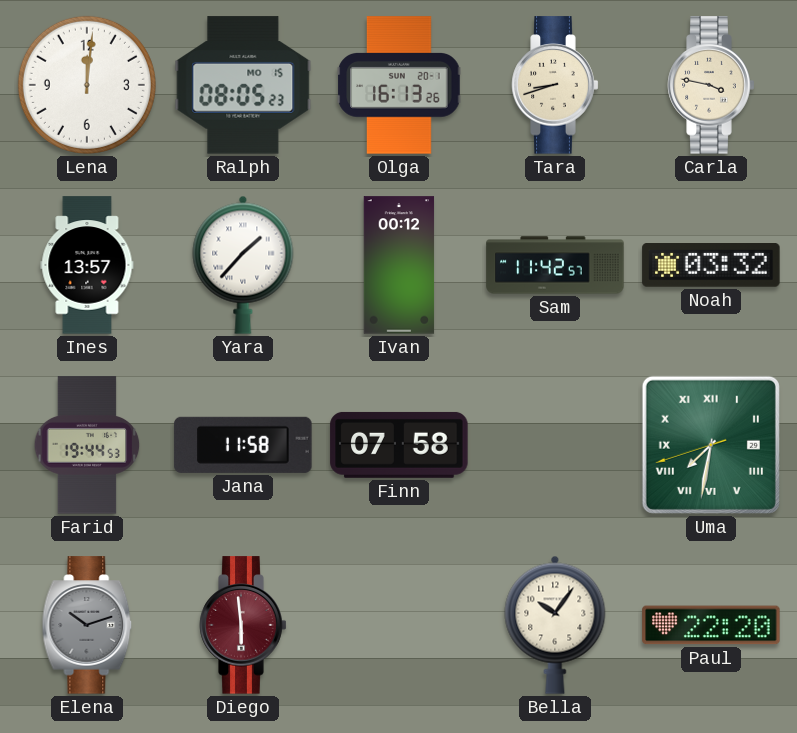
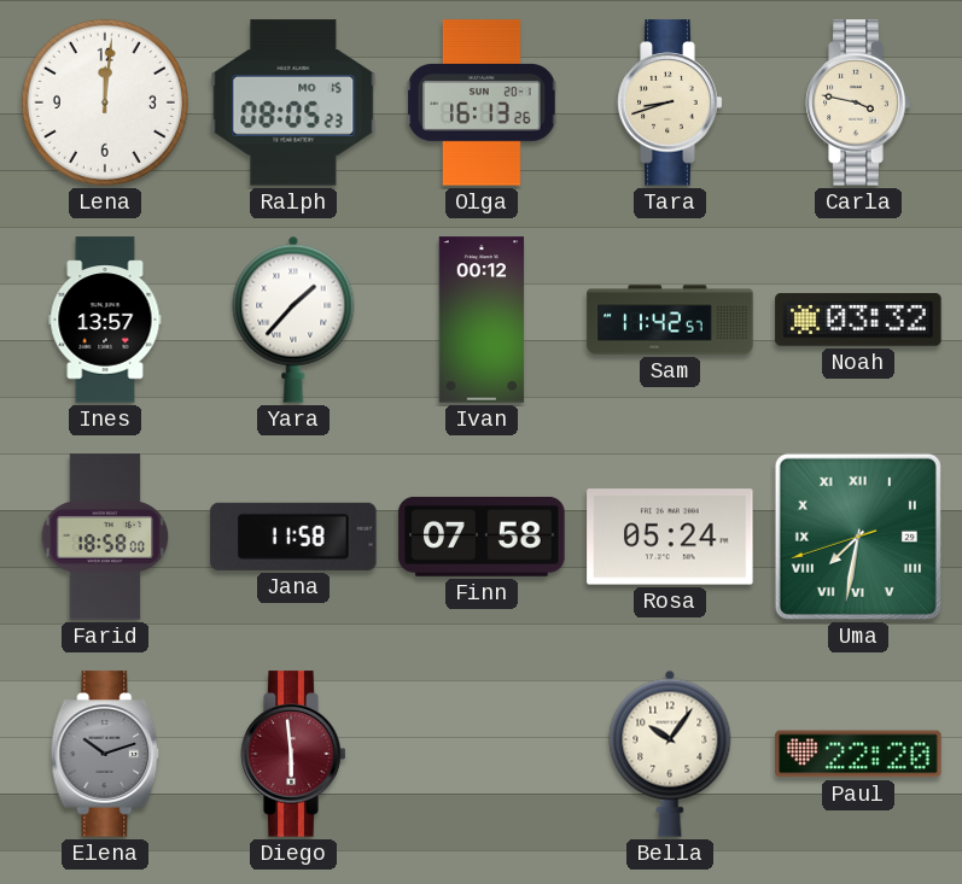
Farid: 19:44 -> 18:58
Rosa: none -> 05:24
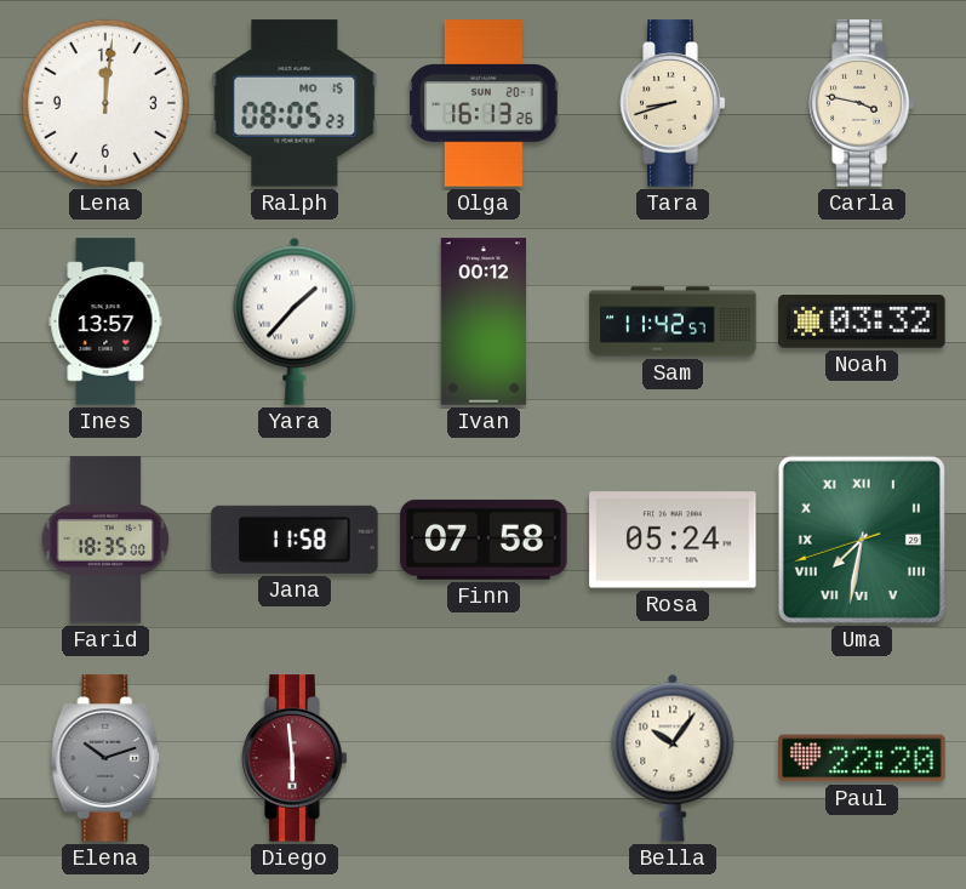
Farid: 18:58 -> 18:35
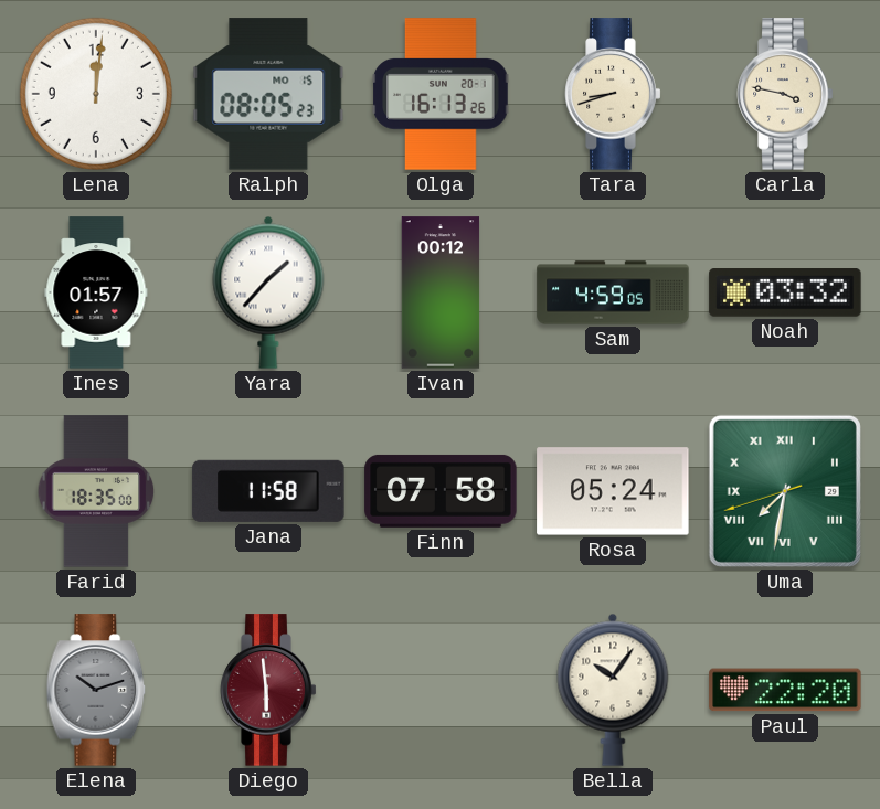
Ines: 13:57 -> 01:57
Sam: 11:42 -> 4:59
